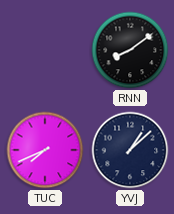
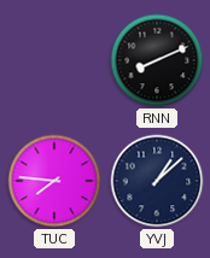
RNN: 8:09 -> 8:11
TUC: 7:41 -> 7:46
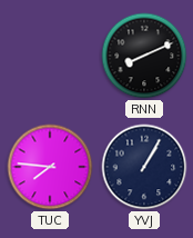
YVJ: 1:08 -> 1:05
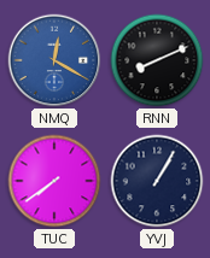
NMQ: none -> 12:20
TUC: 7:46 -> 7:39
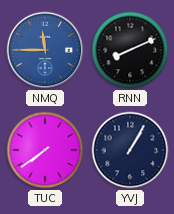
NMQ: 12:20 -> 11:45
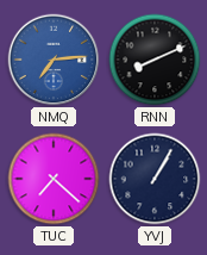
NMQ: 11:45 -> 7:14
TUC: 7:39 -> 7:22
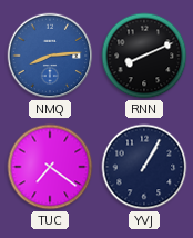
NMQ: 7:14 -> 8:14
TUC: 7:22 -> 7:21
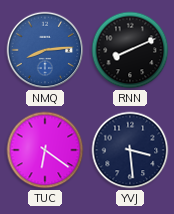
TUC: 7:21 -> 6:21
YVJ: 1:05 -> 3:29
